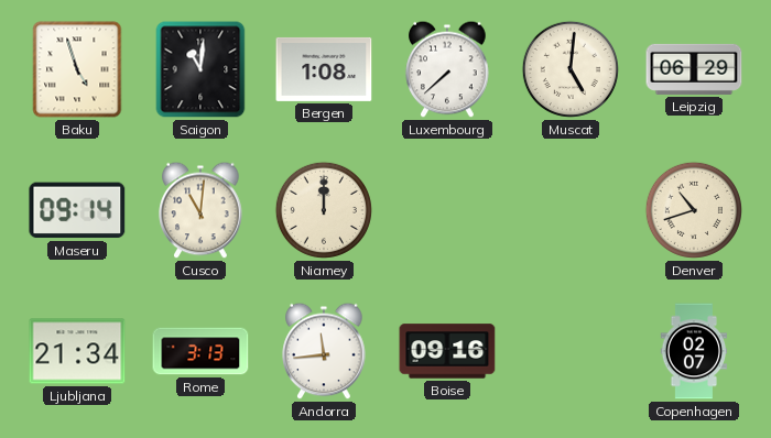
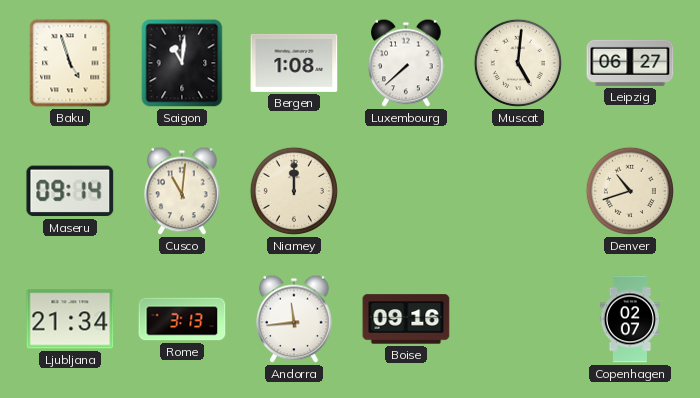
Leipzig: 06:29 -> 06:27
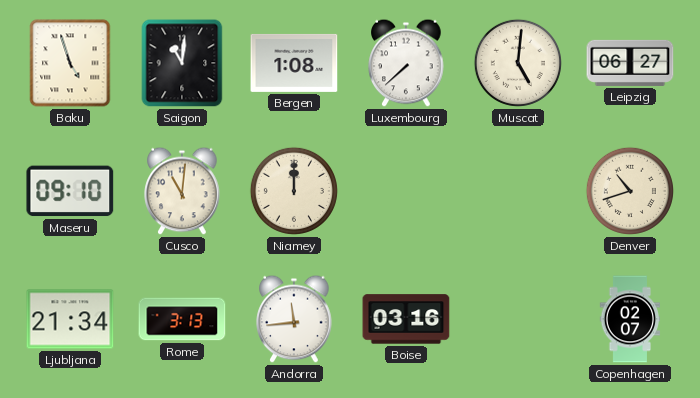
Maseru: 09:14 -> 09:10
Boise: 09:16 -> 03:16
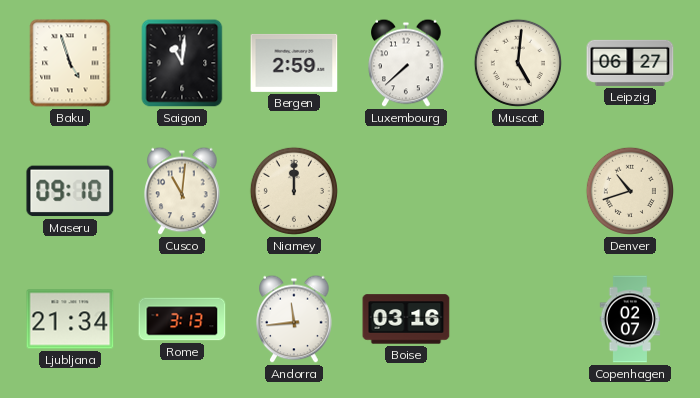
Bergen: 1:08 -> 2:59
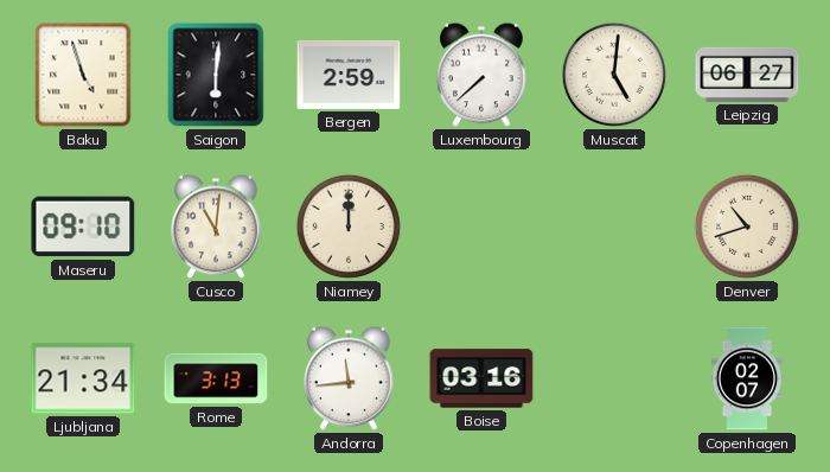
Saigon: 11:01 -> 6:01
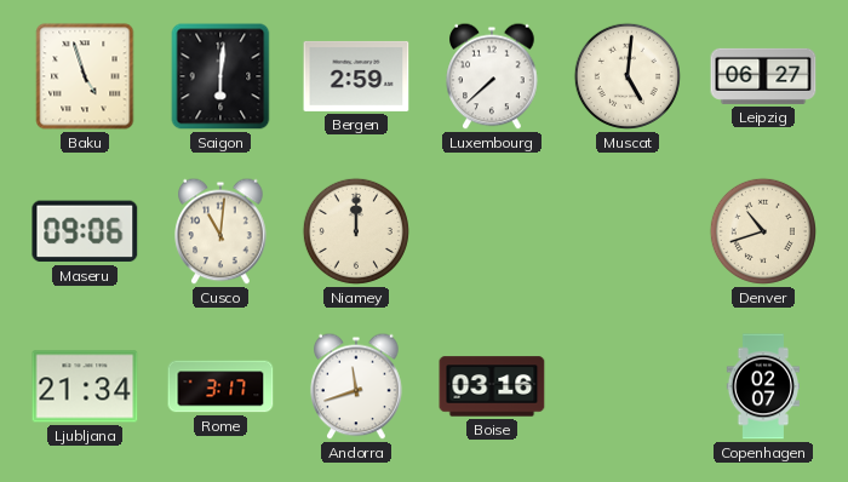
Maseru: 09:10 -> 09:06
Rome: 3:13 -> 3:17
Andorra: 11:44 -> 11:42
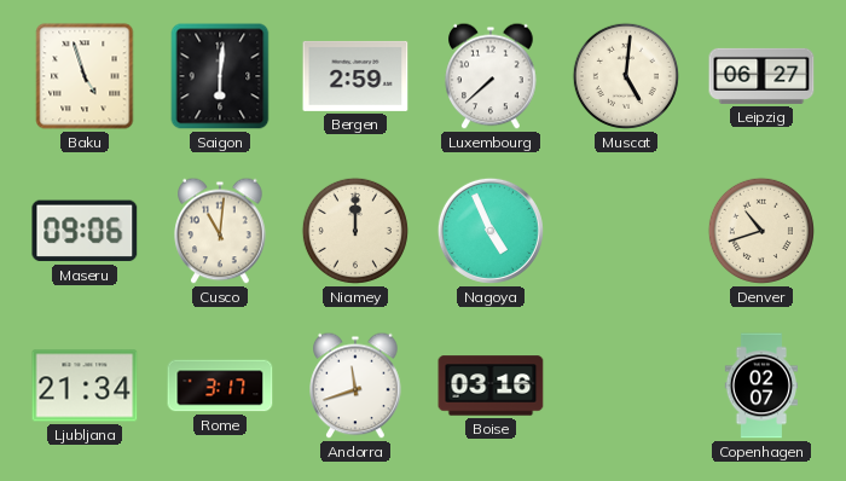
Nagoya: none -> 4:56
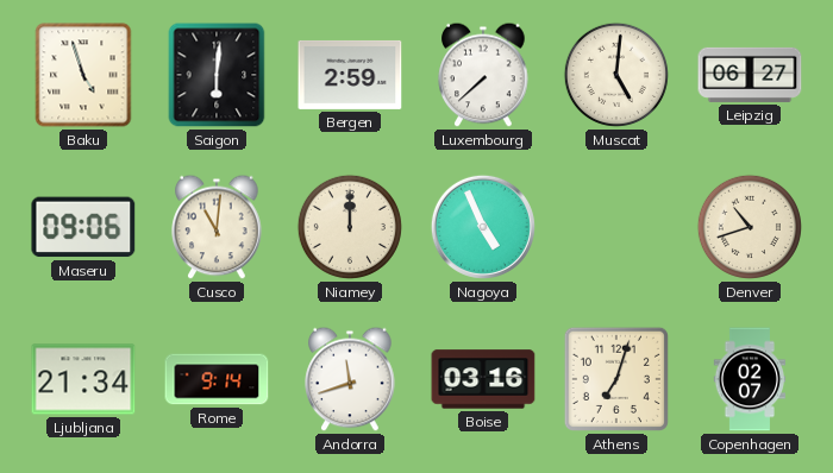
Rome: 3:17 -> 9:14
Athens: none -> 7:03
